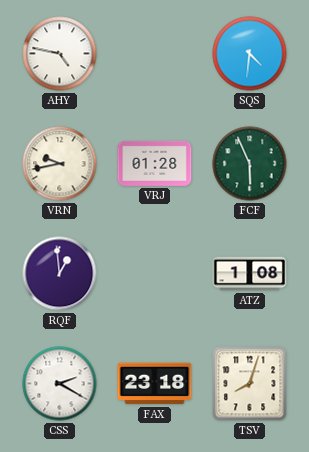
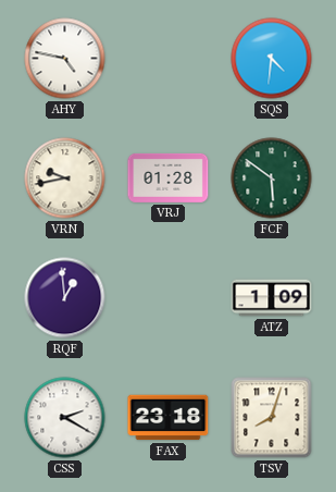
FCF: 5:56 -> 5:51
ATZ: 1:08 -> 1:09
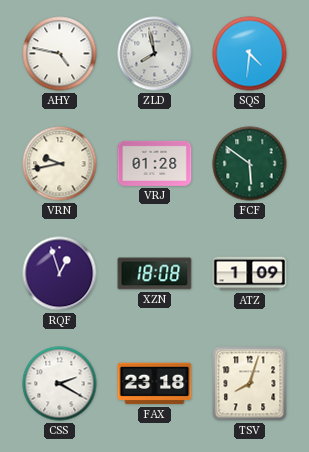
ZLD: none -> 7:58
RQF: 12:59 -> 12:57
XZN: none -> 18:08
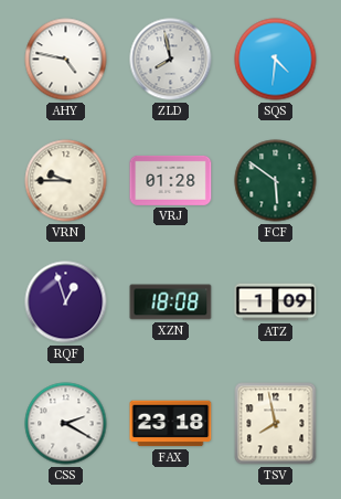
VRN: 9:43 -> 9:45
TSV: 8:03 -> 7:58
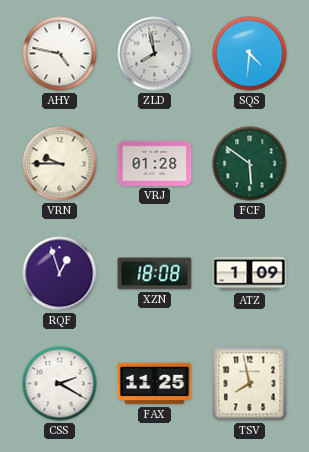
FAX: 23:18 -> 11:25
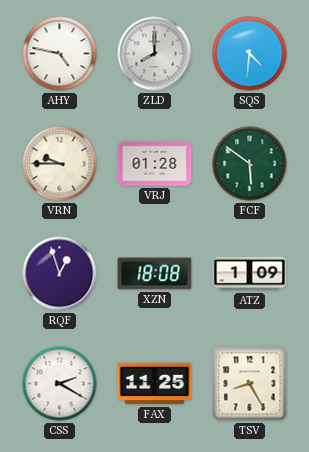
ZLD: 7:58 -> 8:00
TSV: 7:58 -> 8:25
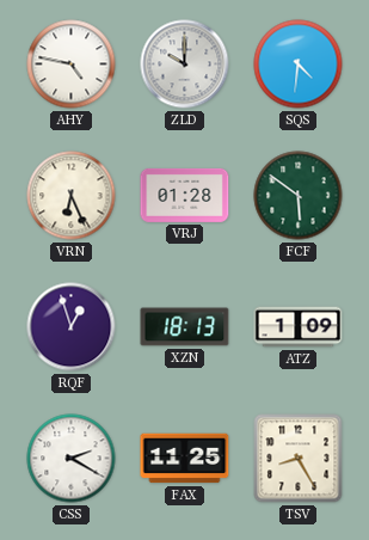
ZLD: 8:00 -> 10:00
VRN: 9:45 -> 6:26
XZN: 18:08 -> 18:13
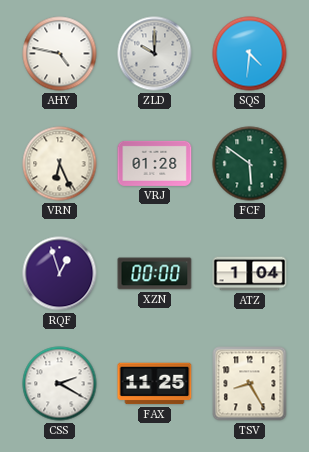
XZN: 18:13 -> 00:00
ATZ: 1:09 -> 1:04
